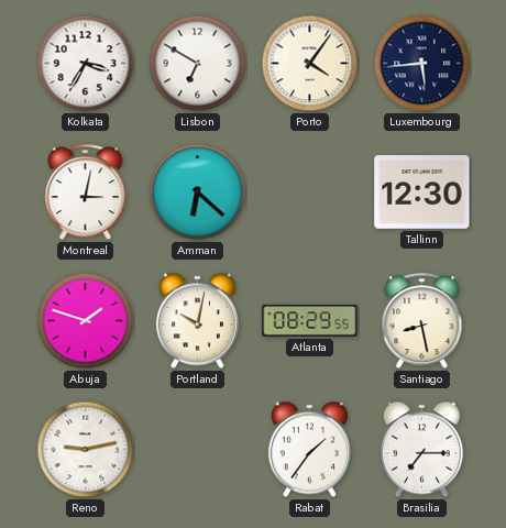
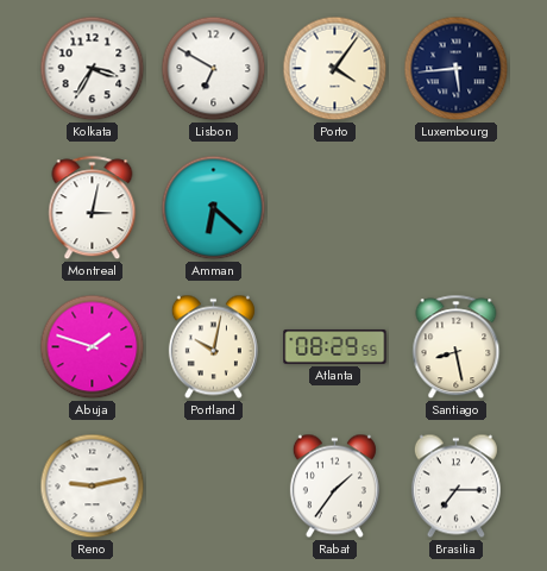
Tallinn: 12:30 -> none
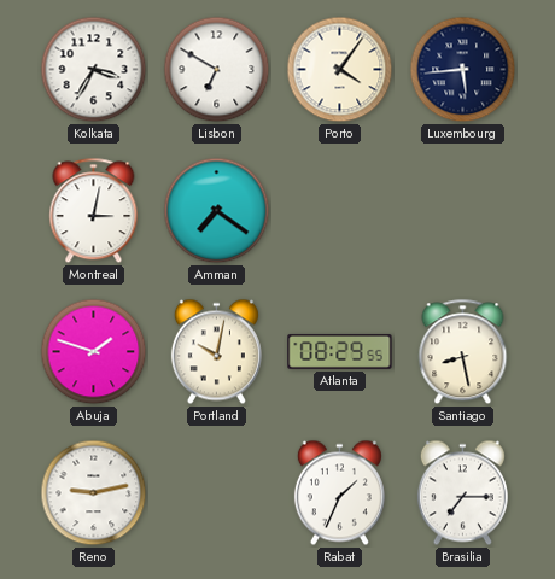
Amman: 6:22 -> 7:21
Rabat: 1:36 -> 1:34
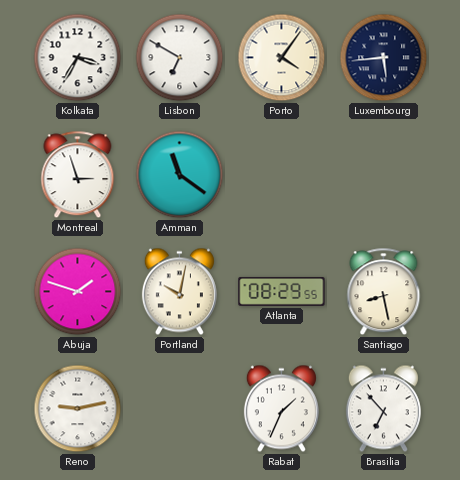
Montreal: 3:02 -> 2:57
Amman: 7:21 -> 11:21
Brasilia: 7:15 -> 6:53
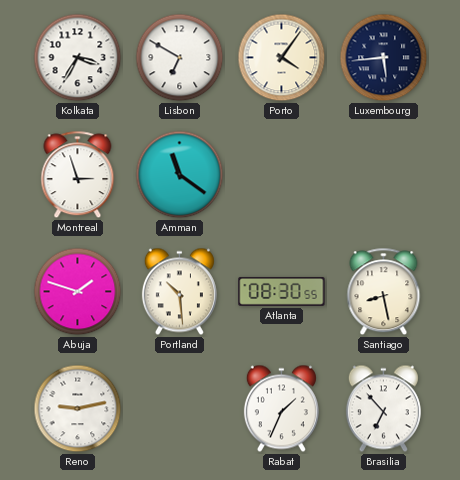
Portland: 10:02 -> 10:29
Atlanta: 08:29 -> 08:30
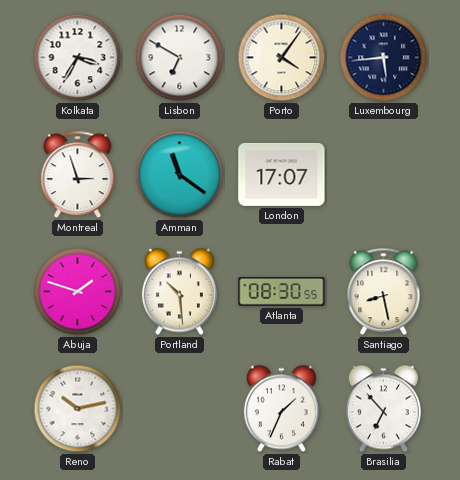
London: none -> 17:07
Reno: 9:13 -> 10:13
